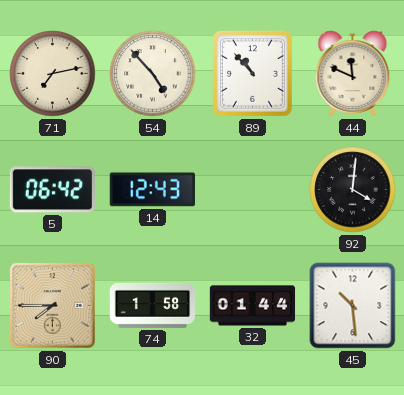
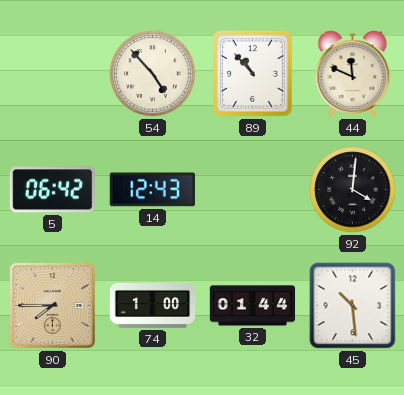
71: 7:13 -> none
74: 1:58 -> 1:00
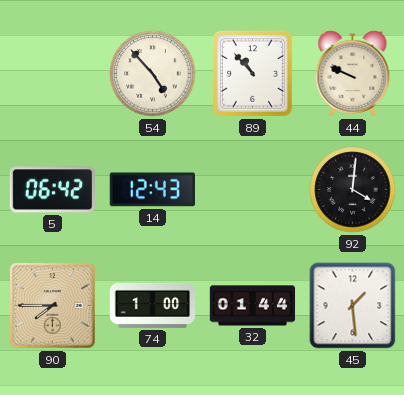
44: 11:49 -> 9:49
45: 10:29 -> 1:29
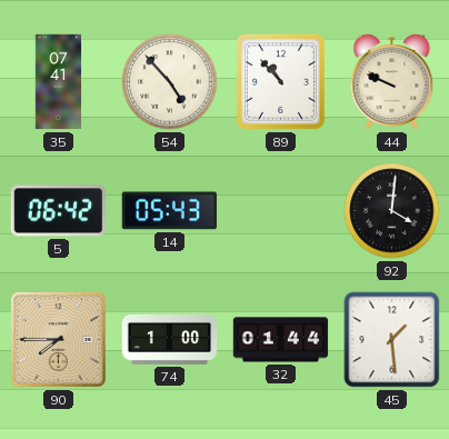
35: none -> 07:41
14: 12:43 -> 05:43
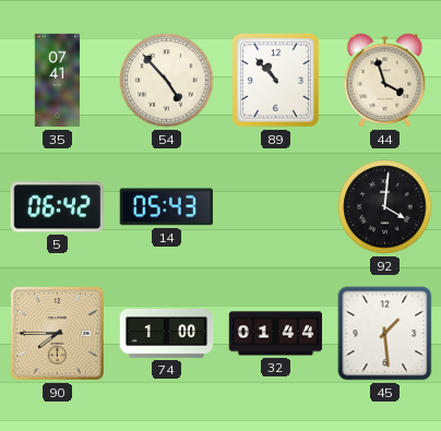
44: 9:49 -> 3:57
